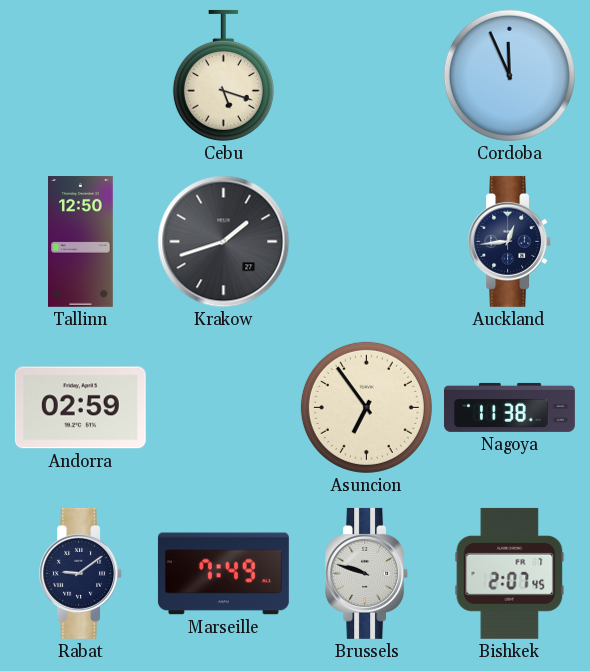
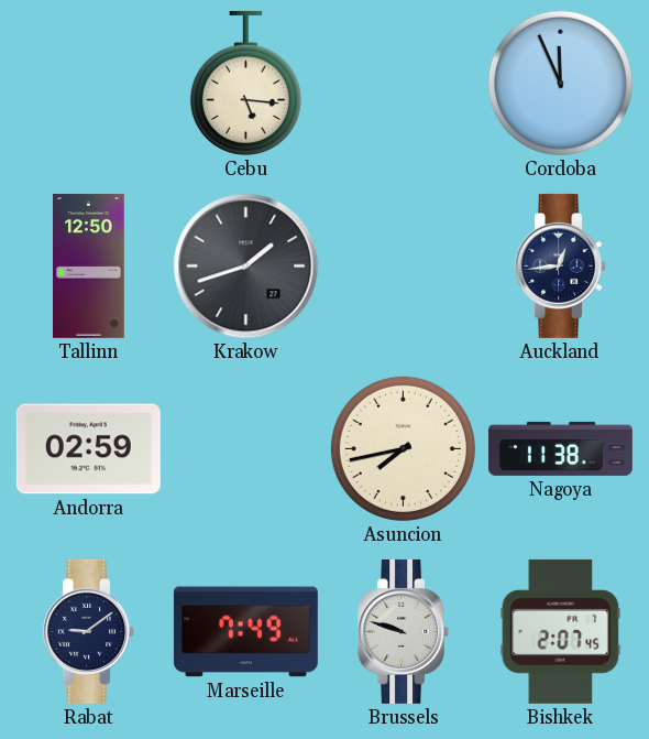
Cebu: 5:18 -> 5:16
Asuncion: 6:54 -> 7:43
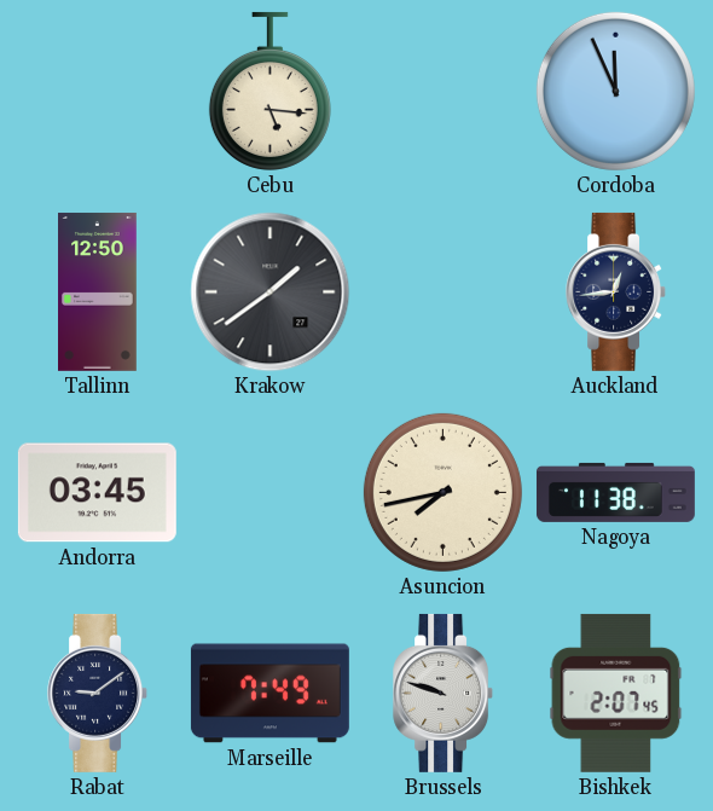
Krakow: 1:42 -> 1:39
Andorra: 02:59 -> 03:45
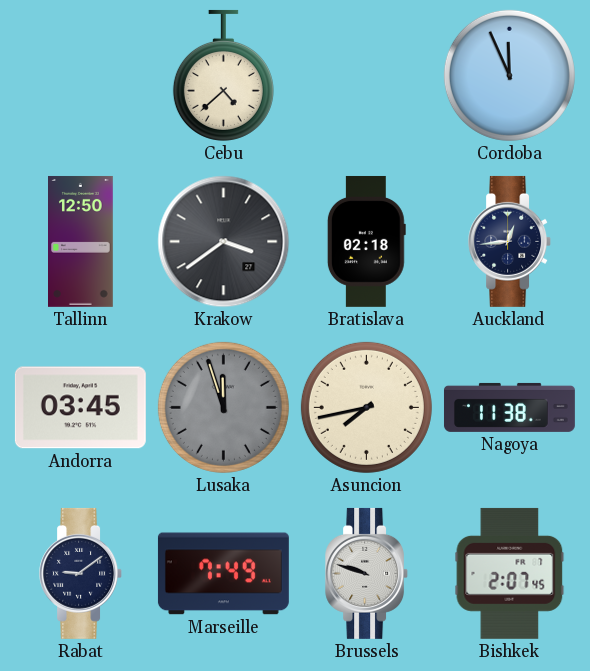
Cebu: 5:16 -> 4:38
Krakow: 1:39 -> 3:39
Bratislava: none -> 02:18
Lusaka: none -> 11:57
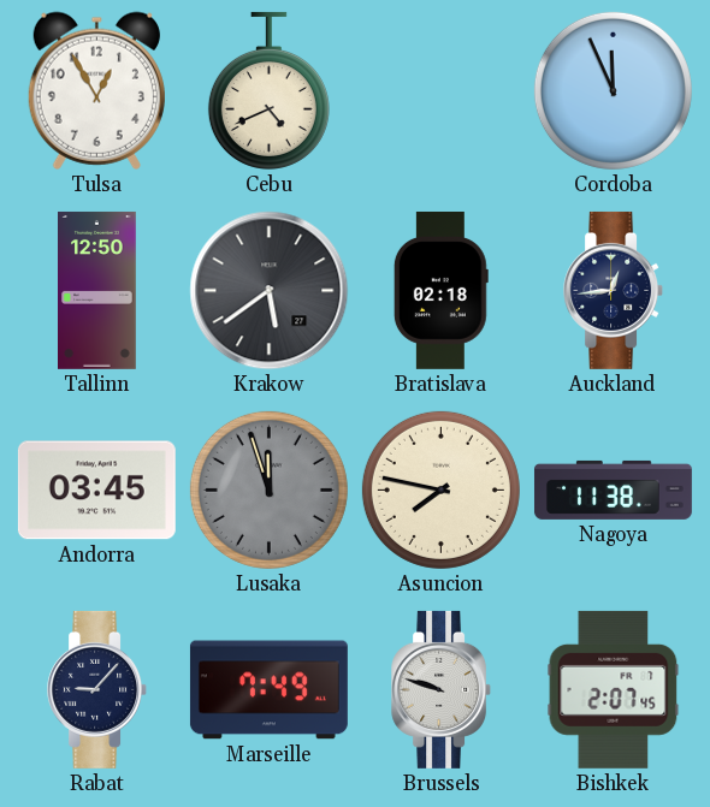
Tulsa: none -> 12:55
Cebu: 4:38 -> 4:41
Krakow: 3:39 -> 5:39
Asuncion: 7:43 -> 7:47
Rabat: 9:09 -> 9:07
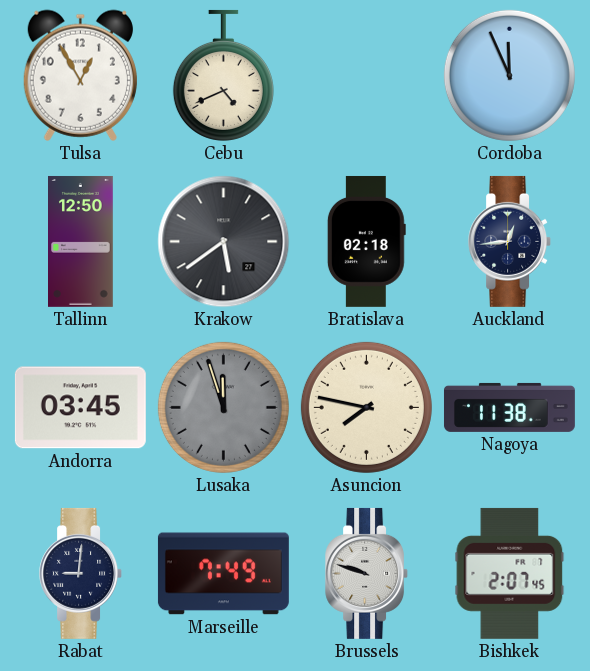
Rabat: 9:07 -> 9:01
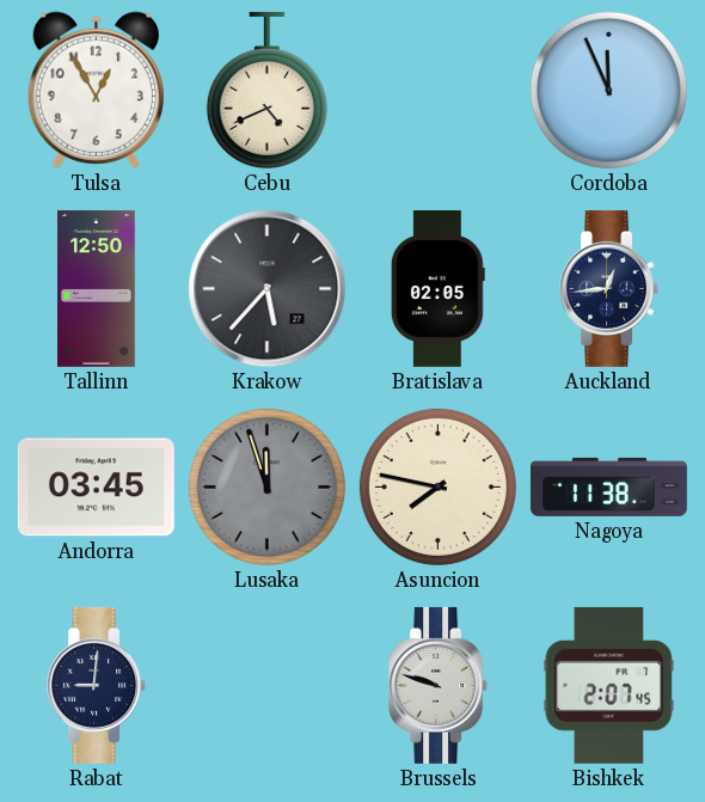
Krakow: 5:39 -> 5:37
Bratislava: 02:18 -> 02:05
Marseille: 7:49 -> none
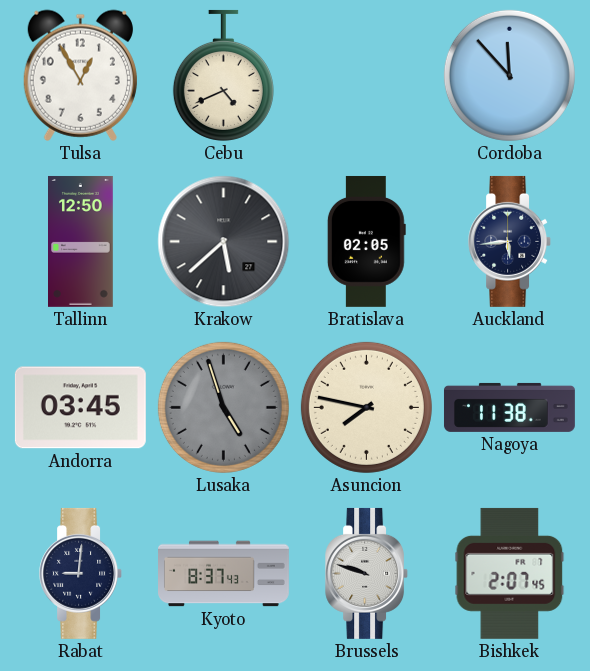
Cordoba: 11:56 -> 11:53
Krakow: 5:37 -> 5:38
Auckland: 12:44 -> 5:44
Lusaka: 11:57 -> 4:57
Kyoto: none -> 8:37
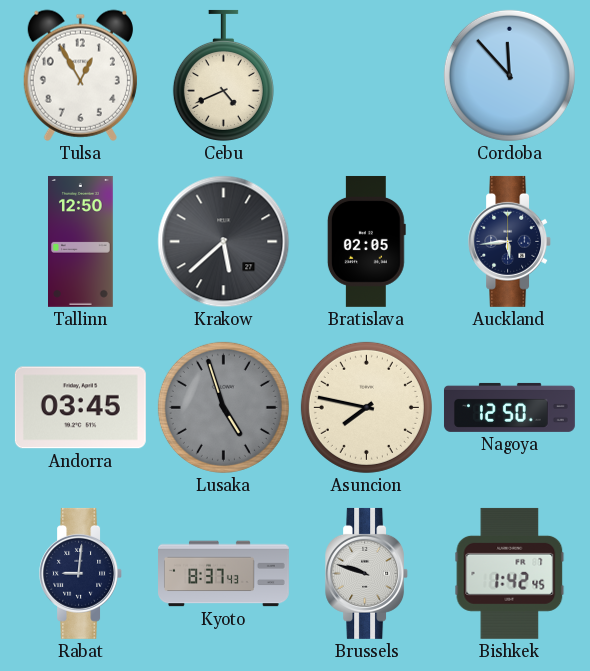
Nagoya: 11:38 -> 12:50
Bishkek: 2:07 -> 1:42
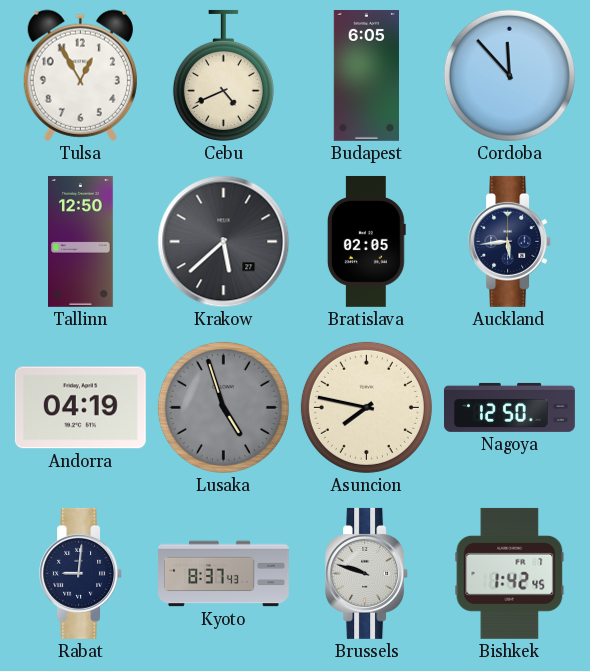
Budapest: none -> 6:05
Andorra: 03:45 -> 04:19
